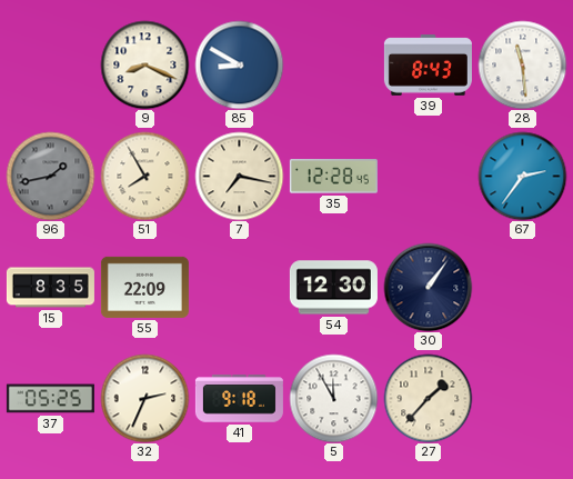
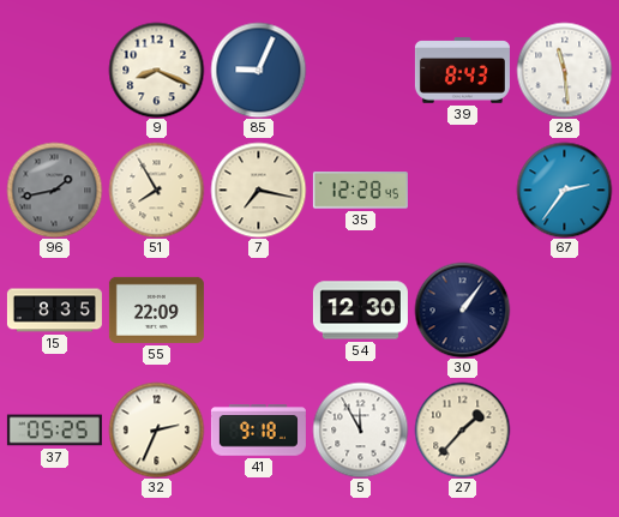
85: 8:50 -> 9:04
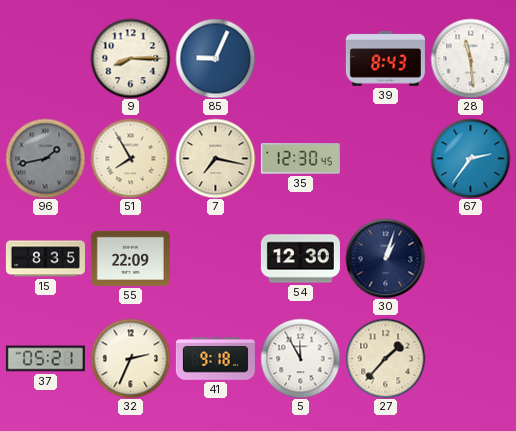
9: 8:19 -> 8:15
35: 12:28 -> 12:30
30: 1:06 -> 1:03
37: 05:25 -> 05:21
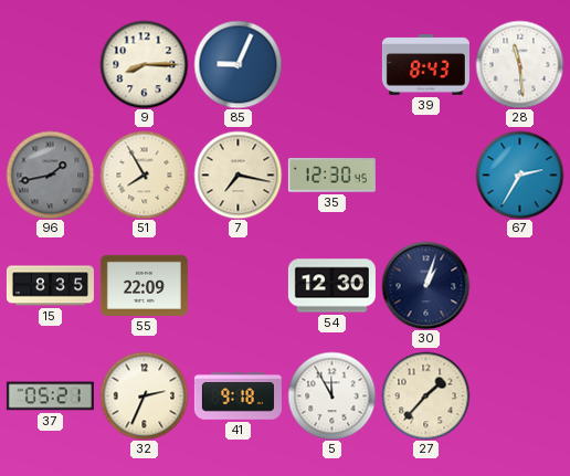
67: 2:36 -> 2:35
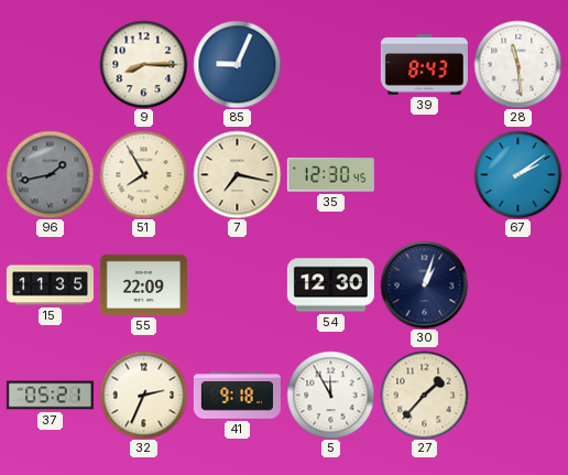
67: 2:35 -> 2:09
15: 8:35 -> 11:35
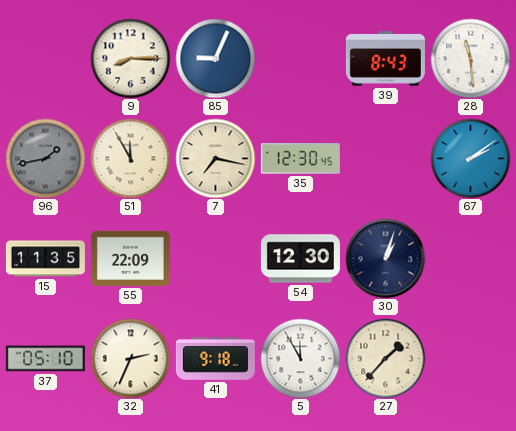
51: 7:55 -> 11:55
37: 05:21 -> 05:10
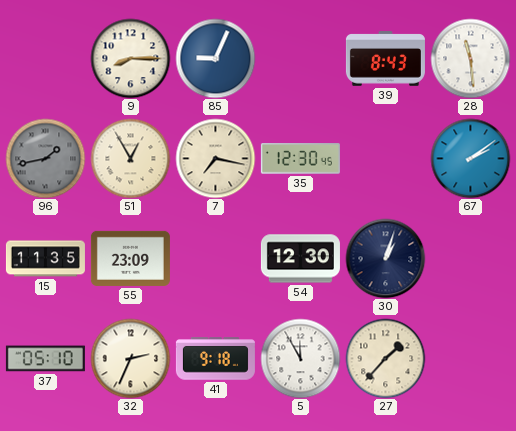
51: 11:55 -> 12:55
55: 22:09 -> 23:09
